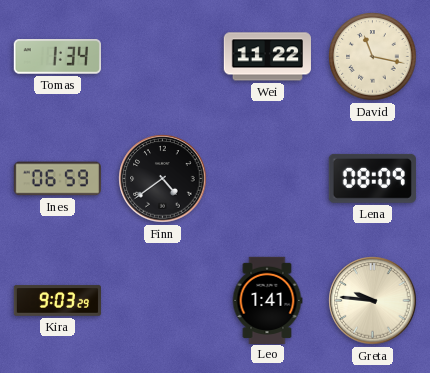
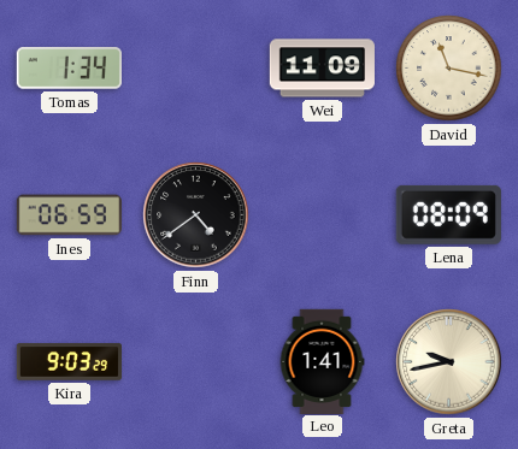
Wei: 11:22 -> 11:09
Greta: 9:46 -> 9:43
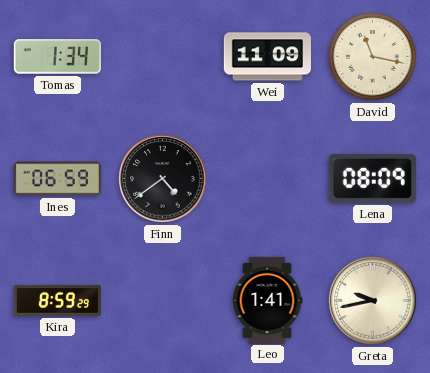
Kira: 9:03 -> 8:59
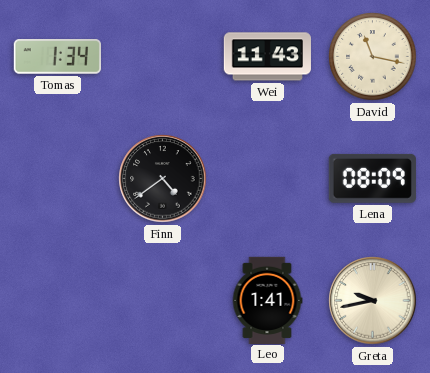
Wei: 11:09 -> 11:43
Ines: 06:59 -> none
Kira: 8:59 -> none
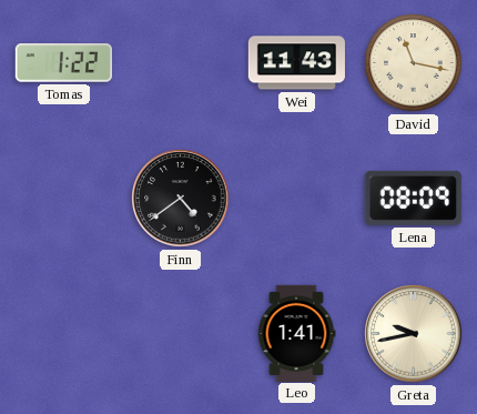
Tomas: 1:34 -> 1:22
